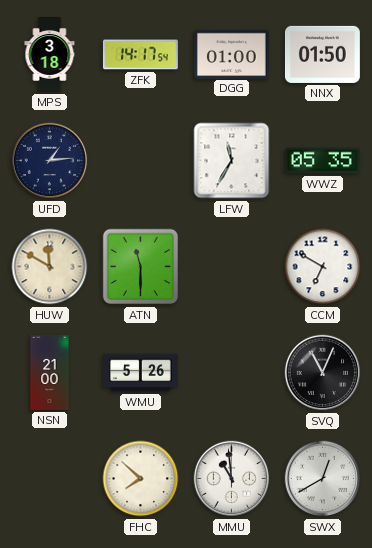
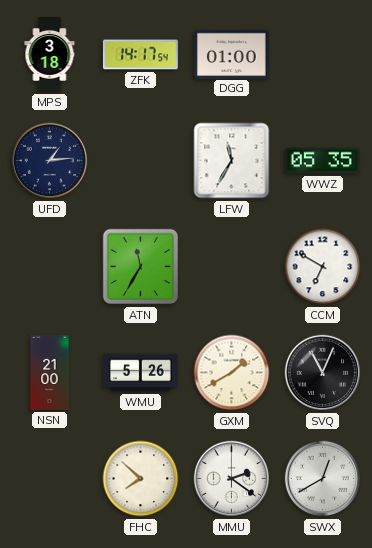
NNX: 01:50 -> none
HUW: 11:50 -> none
ATN: 11:30 -> 11:35
GXM: none -> 1:40
MMU: 10:59 -> 2:21
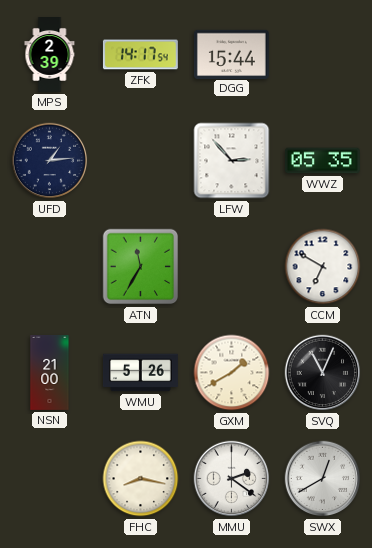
MPS: 3:18 -> 2:39
DGG: 01:00 -> 15:44
LFW: 11:35 -> 2:53
FHC: 7:52 -> 8:17
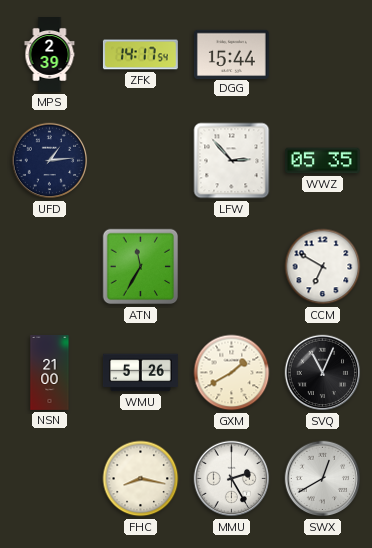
MMU: 2:21 -> 2:25
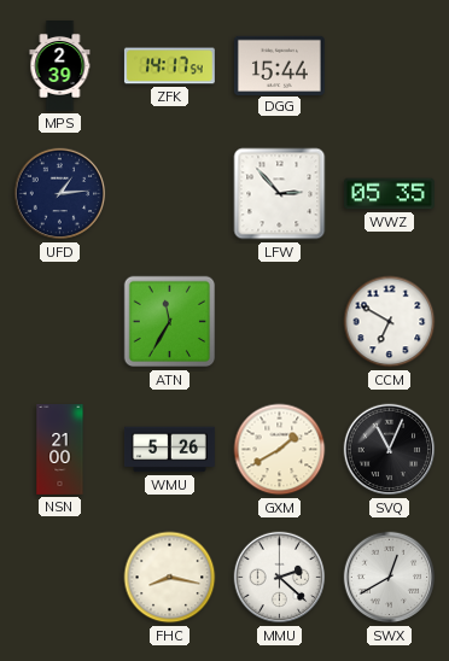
MMU: 2:25 -> 2:22
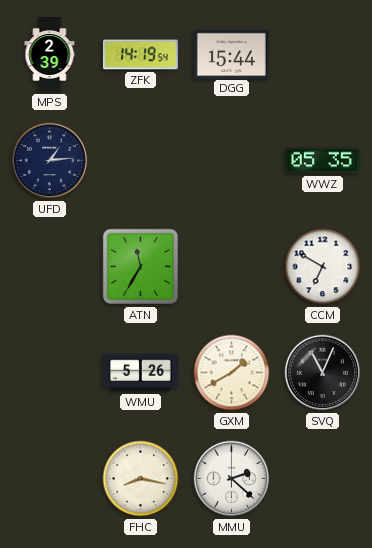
ZFK: 14:17 -> 14:19
LFW: 2:53 -> none
NSN: 21:00 -> none
SWX: 12:40 -> none
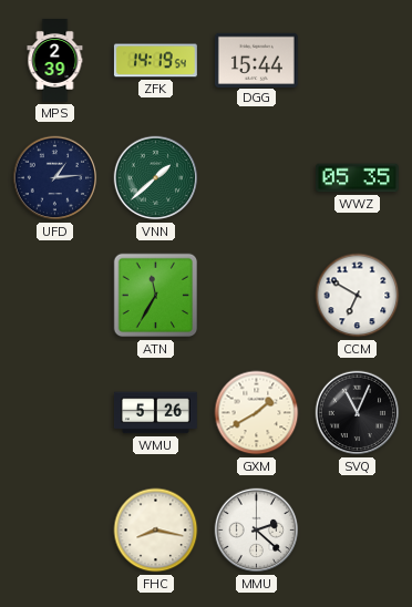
VNN: none -> 1:38
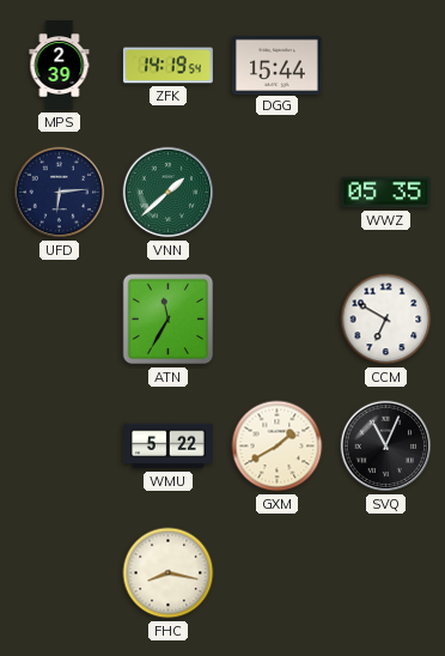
UFD: 1:14 -> 6:14
WMU: 5:26 -> 5:22
MMU: 2:22 -> none
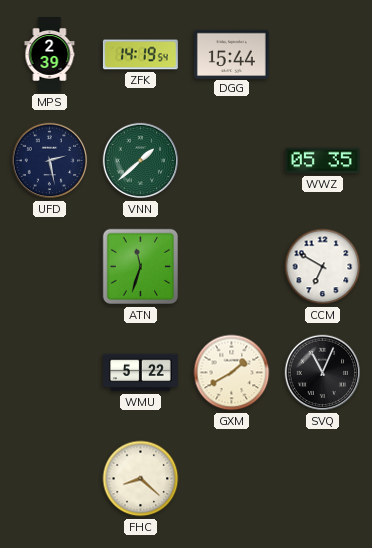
UFD: 6:14 -> 2:28
ATN: 11:35 -> 11:33
FHC: 8:17 -> 8:22
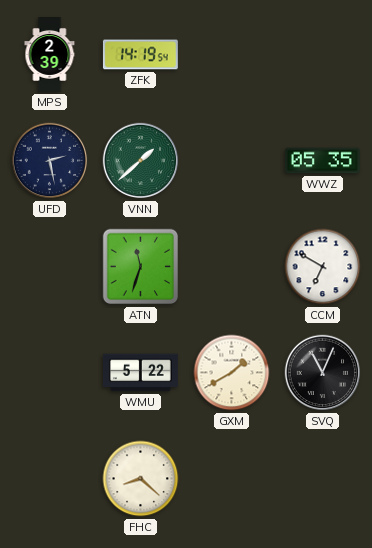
DGG: 15:44 -> none
